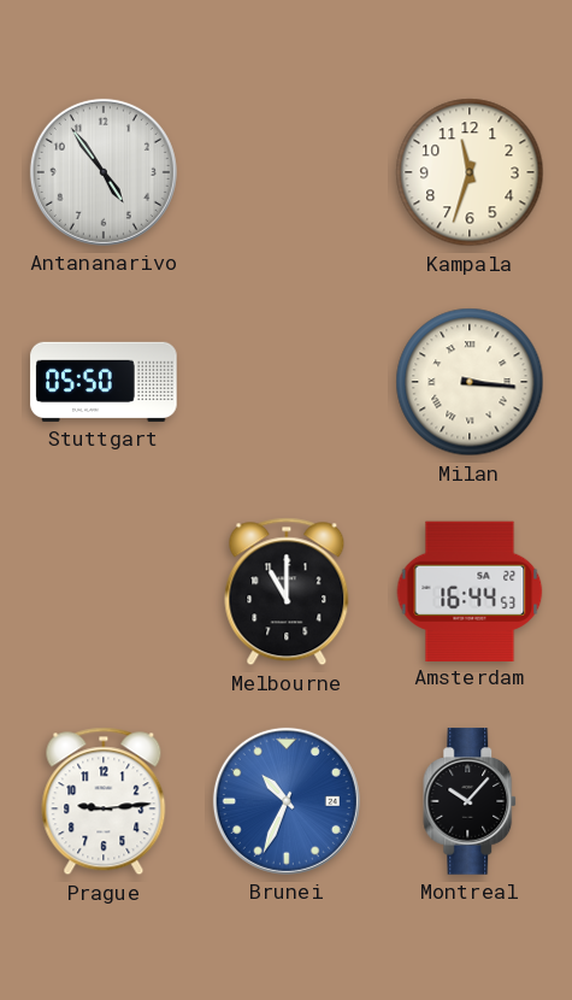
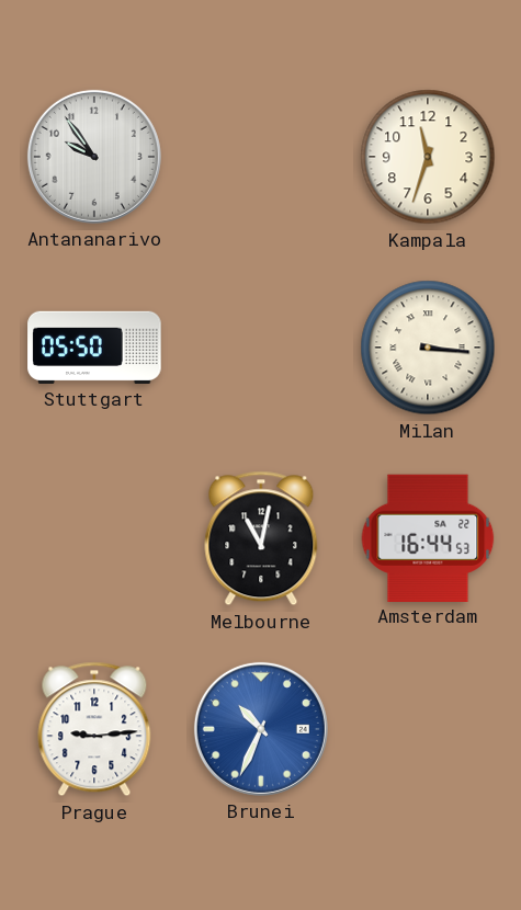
Antananarivo: 4:54 -> 9:54
Melbourne: 11:00 -> 11:02
Montreal: 10:07 -> none
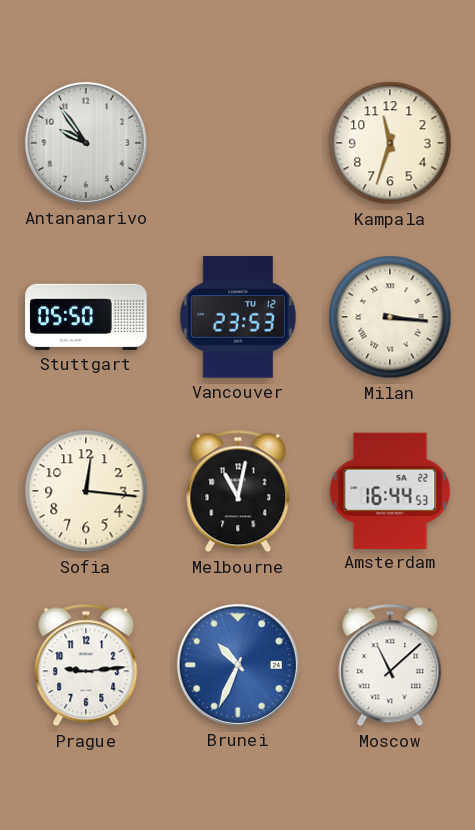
Vancouver: none -> 23:53
Sofia: none -> 12:16
Moscow: none -> 11:08
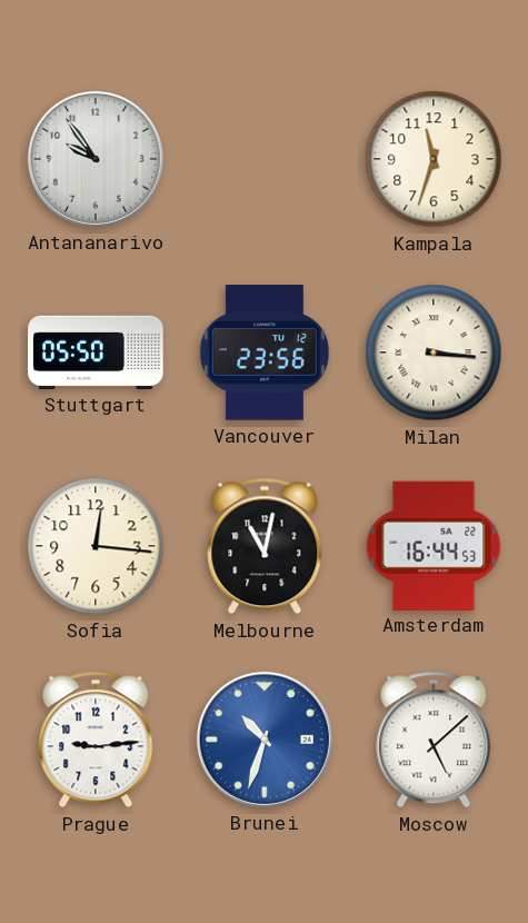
Vancouver: 23:53 -> 23:56
Brunei: 10:34 -> 10:33
Moscow: 11:08 -> 5:08
